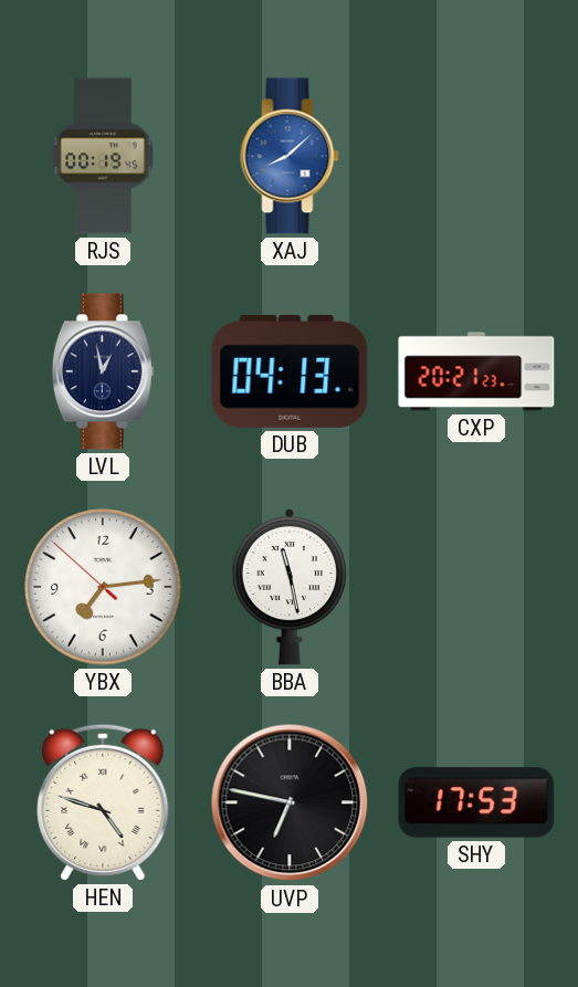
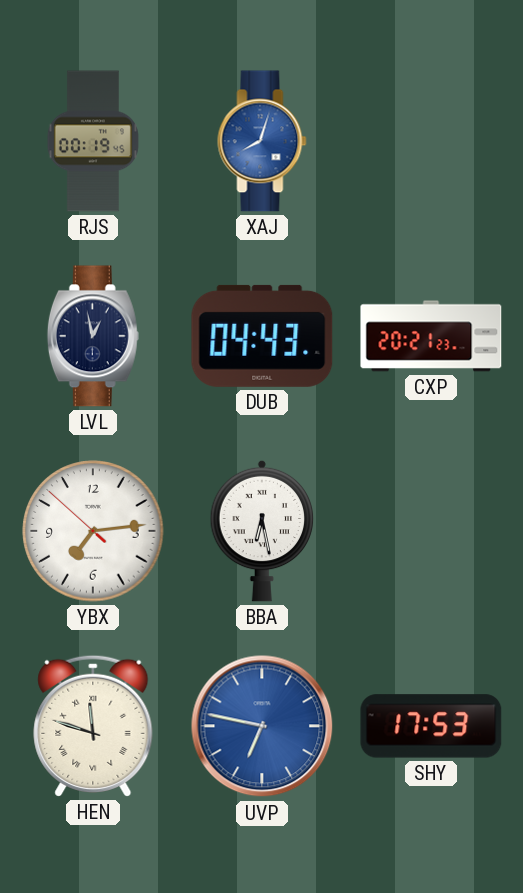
XAJ: 8:08 -> 8:03
DUB: 04:13 -> 04:43
BBA: 11:28 -> 6:28
HEN: 4:48 -> 11:48
UVP dial: black -> blue
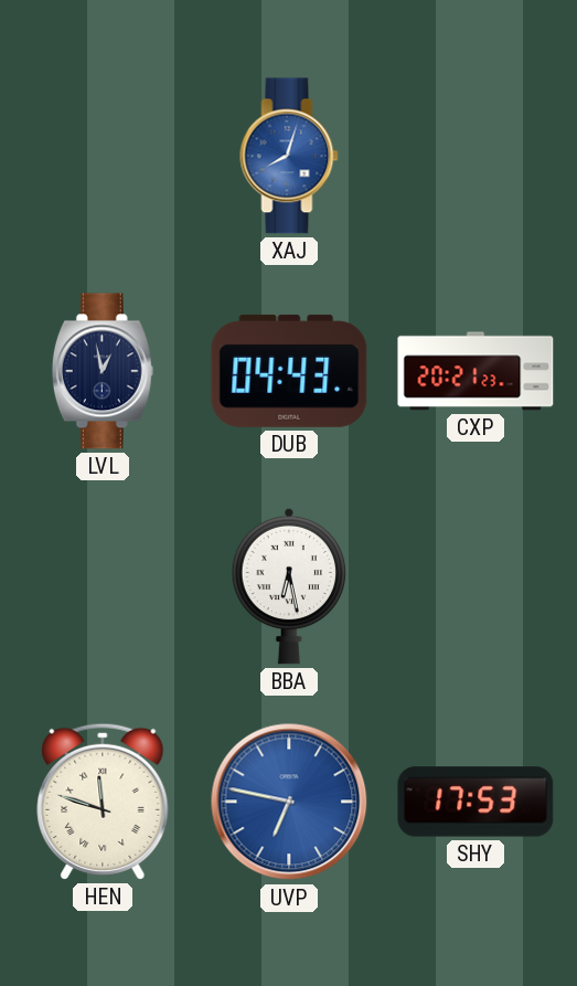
RJS: 00:19 -> none
YBX: 7:13 -> none
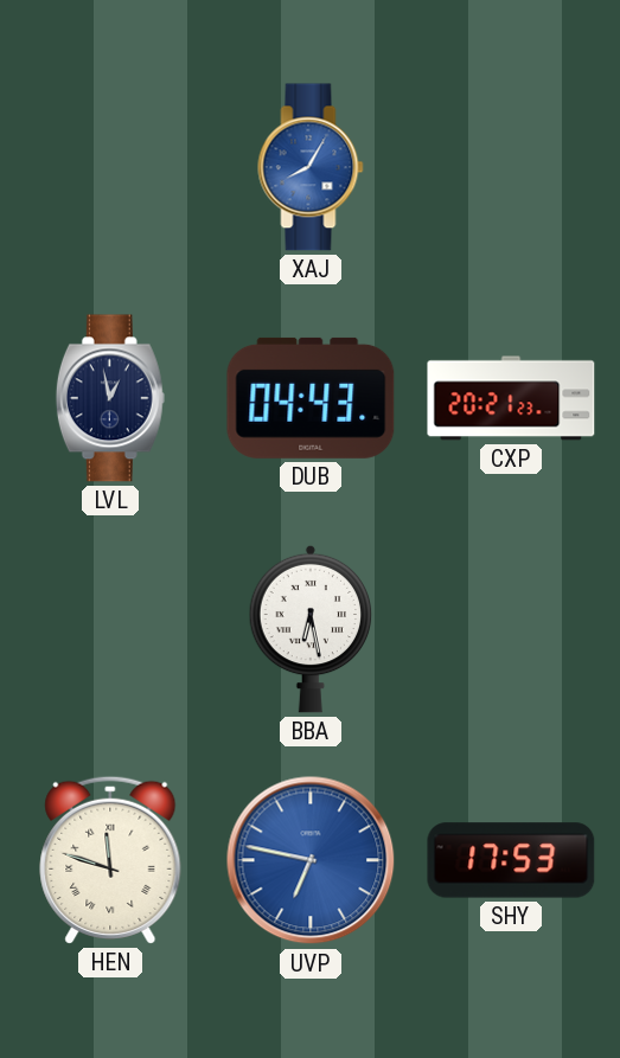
XAJ: 8:03 -> 8:05
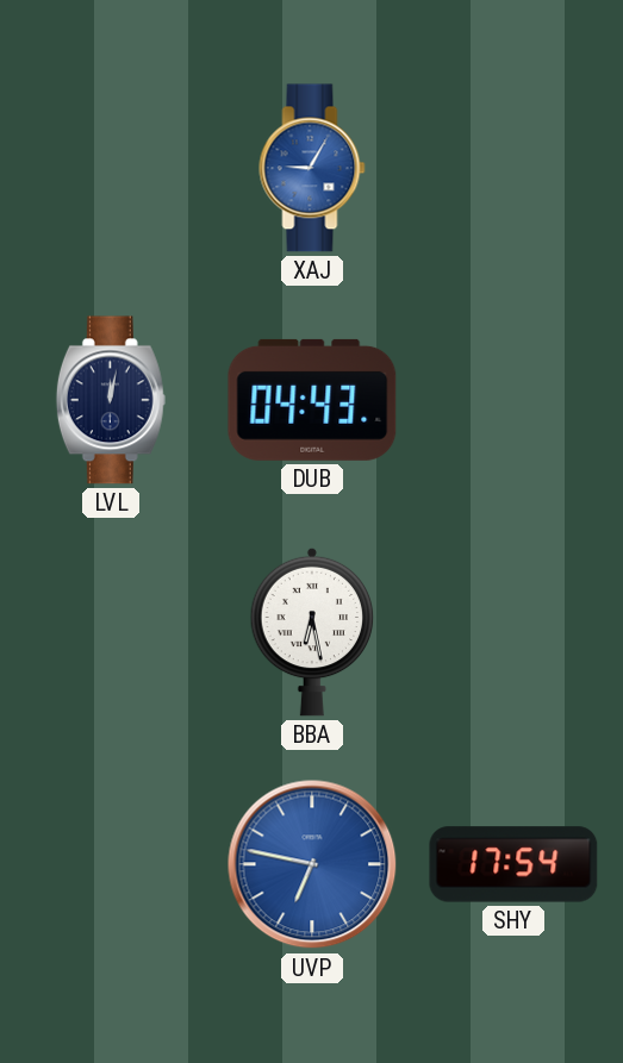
XAJ: 8:05 -> 9:05
LVL: 12:58 -> 12:02
CXP: 20:21 -> none
HEN: 11:48 -> none
SHY: 17:53 -> 17:54
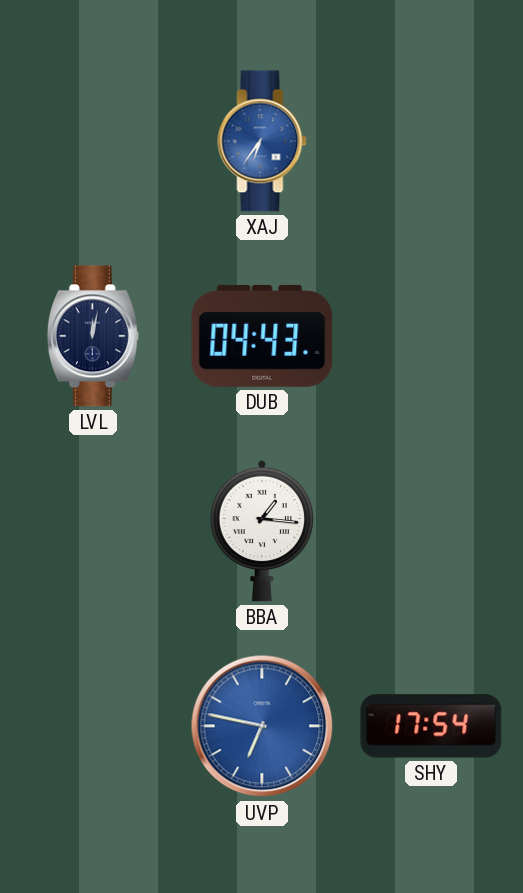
XAJ: 9:05 -> 6:36
BBA: 6:28 -> 1:16
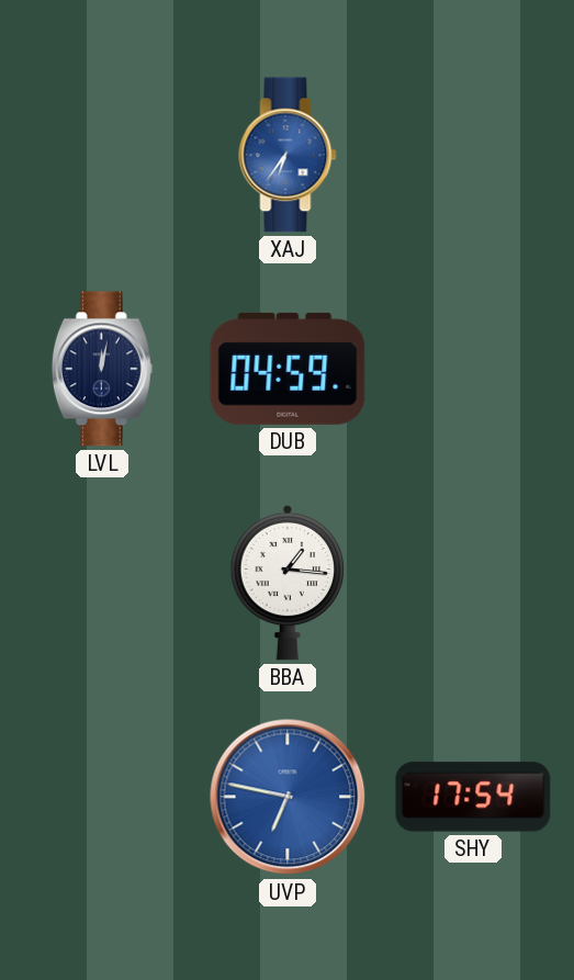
DUB: 04:43 -> 04:59
